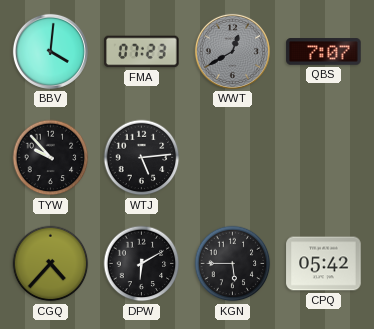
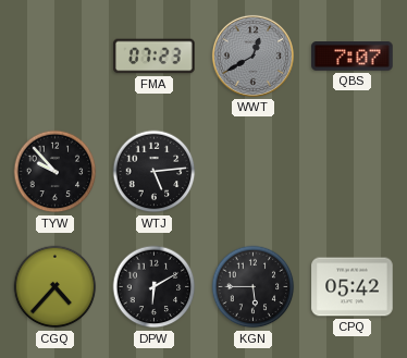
BBV: 4:01 -> none
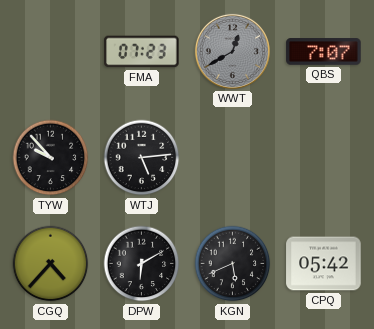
KGN: 5:45 -> 5:41
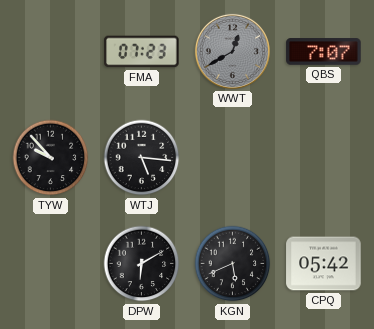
WTJ: 5:14 -> 5:16
CGQ: 4:37 -> none
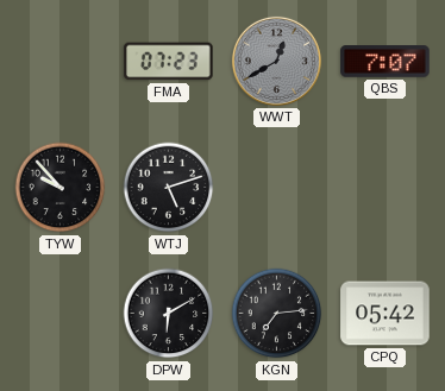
WTJ: 5:16 -> 5:12
KGN: 5:41 -> 7:14
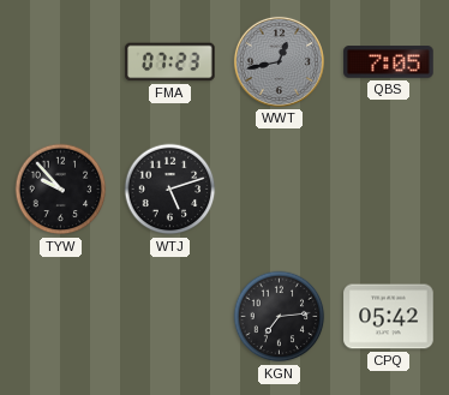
WWT: 12:40 -> 12:43
QBS: 7:07 -> 7:05
DPW: 6:10 -> none
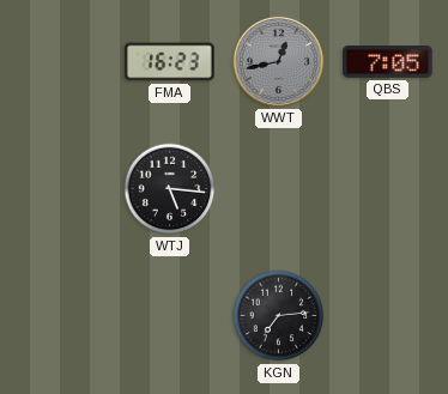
FMA: 07:23 -> 16:23
TYW: 9:53 -> none
WTJ: 5:12 -> 5:16
CPQ: 05:42 -> none
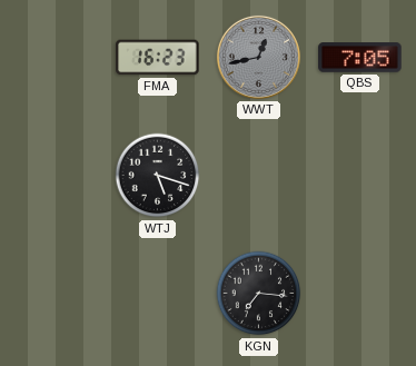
WTJ: 5:16 -> 5:18
KGN: 7:14 -> 7:16
